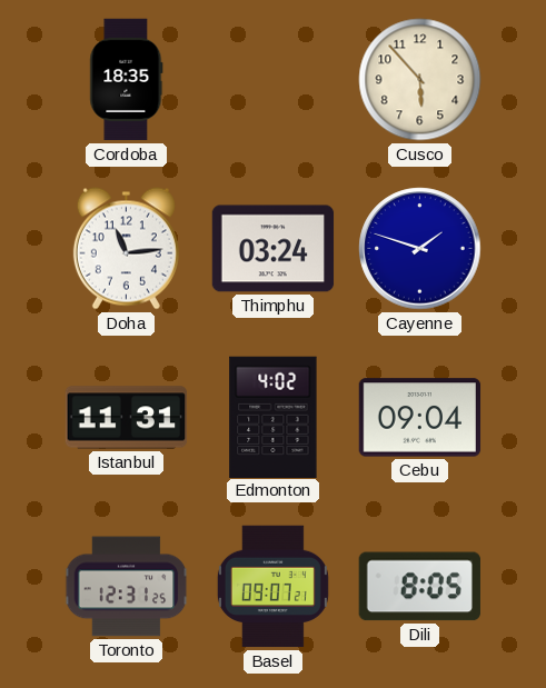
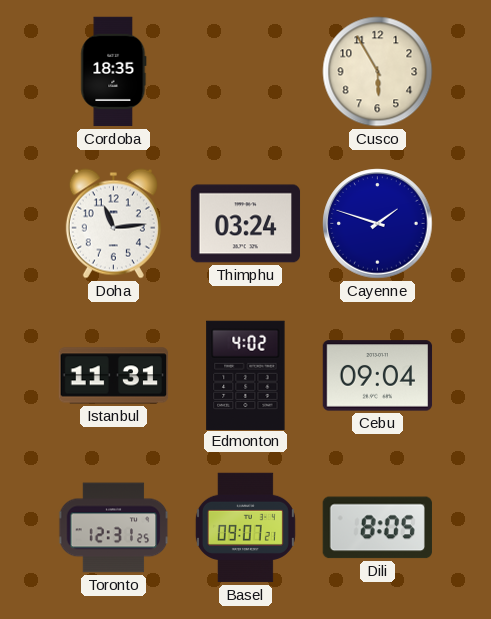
Cusco: 5:53 -> 5:55
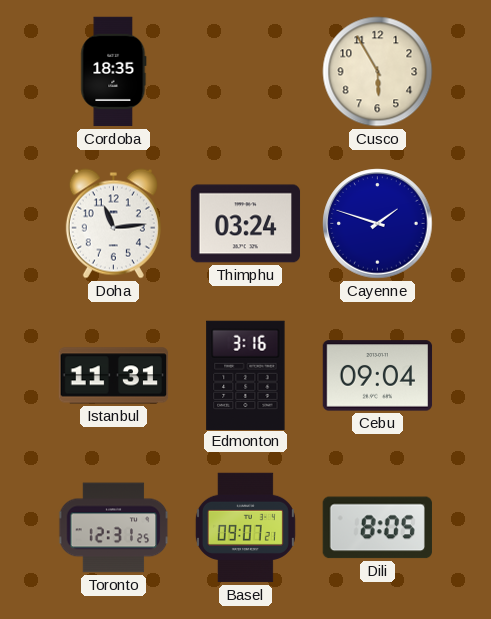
Edmonton: 4:02 -> 3:16
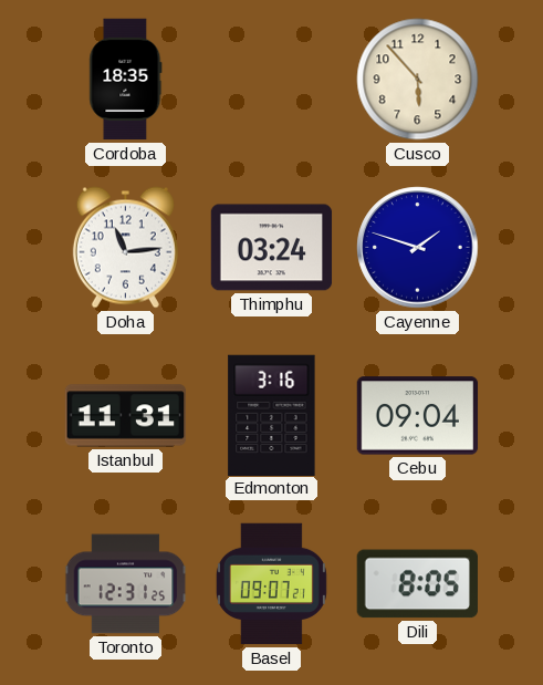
Cusco: 5:55 -> 5:53
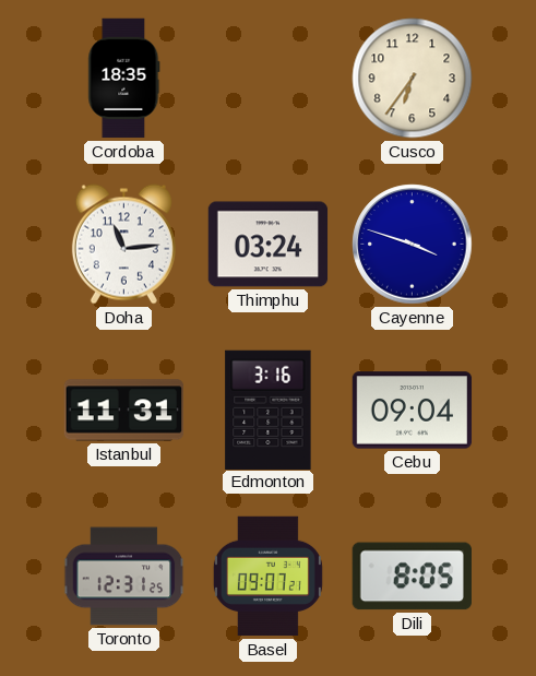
Cusco: 5:53 -> 6:36
Cayenne: 1:48 -> 3:48
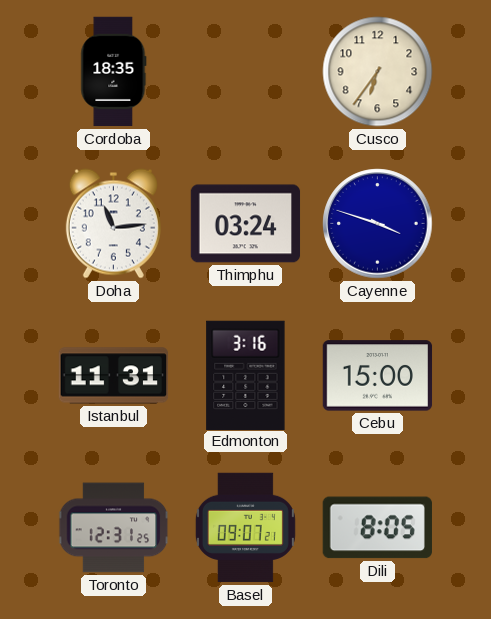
Cebu: 09:04 -> 15:00
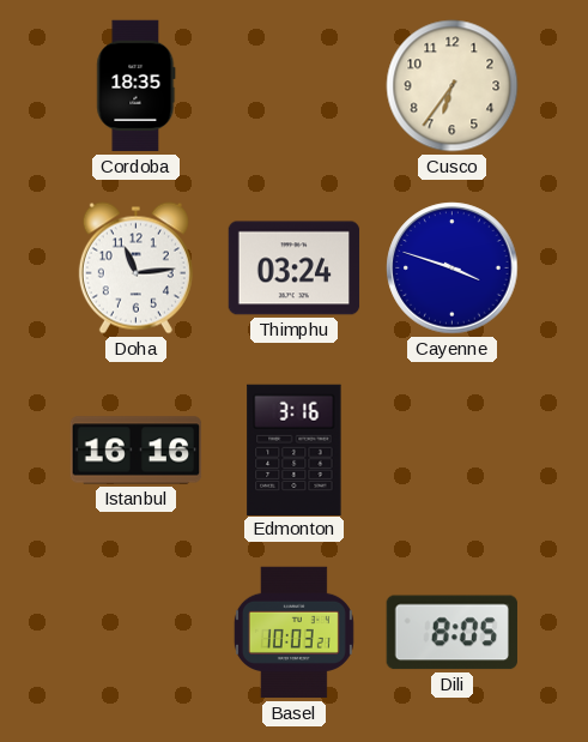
Istanbul: 11:31 -> 16:16
Cebu: 15:00 -> none
Toronto: 12:31 -> none
Basel: 09:07 -> 10:03
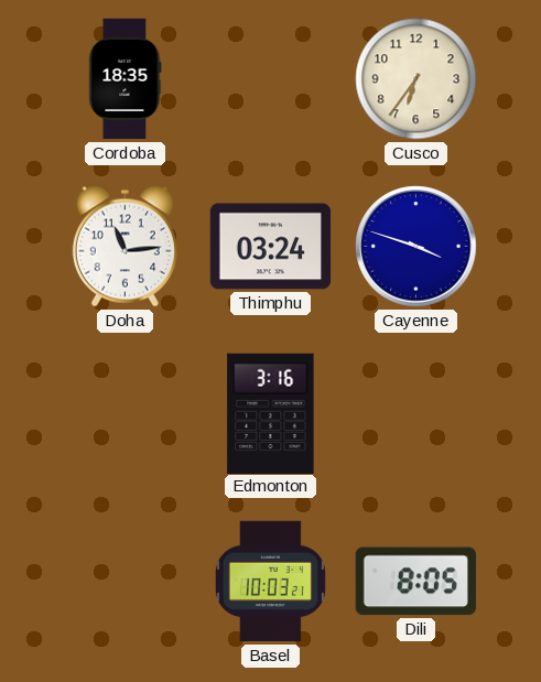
Istanbul: 16:16 -> none
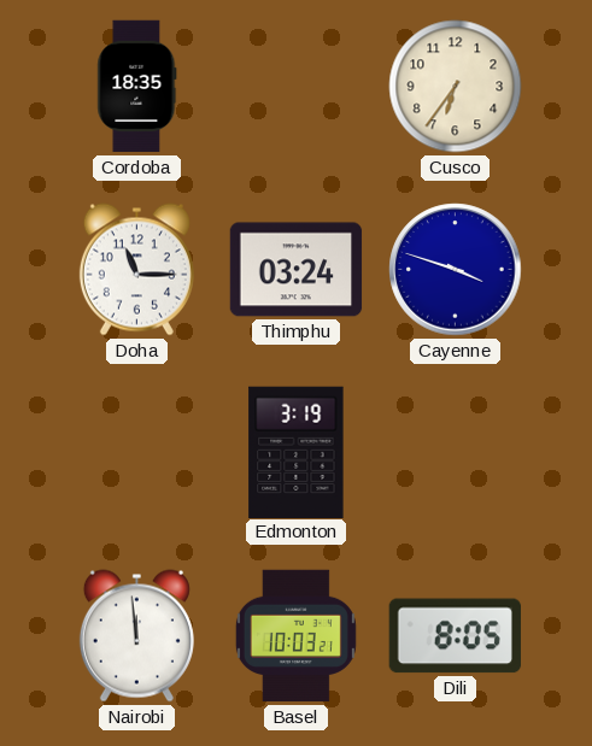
Doha: 11:14 -> 11:15
Edmonton: 3:16 -> 3:19
Nairobi: none -> 11:59
